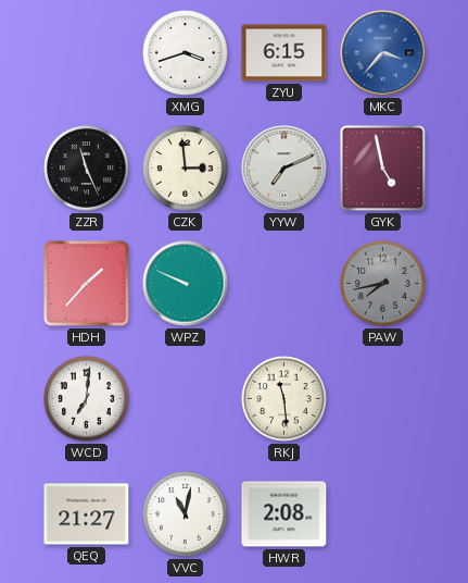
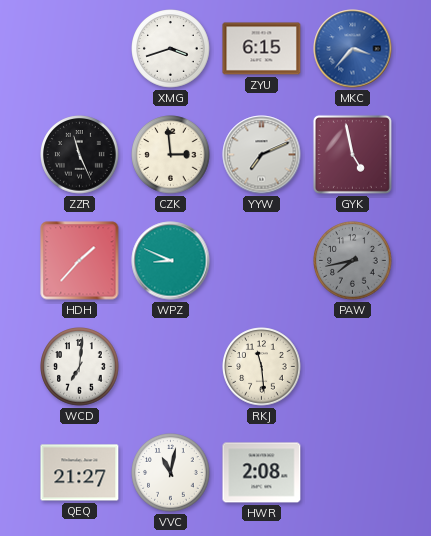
WPZ: 9:49 -> 8:49
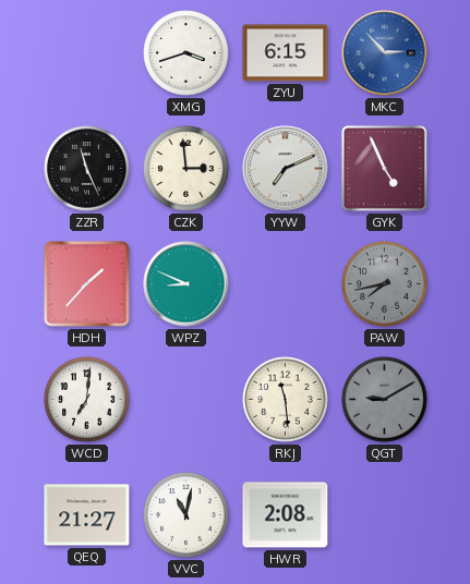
MKC: 3:37 -> 2:53
GYK: 4:58 -> 4:56
QGT: none -> 9:10
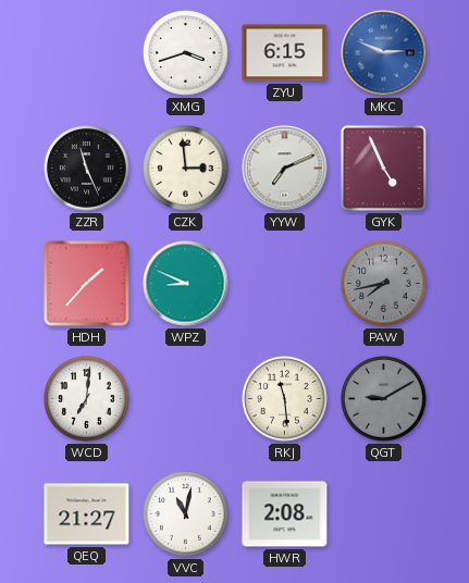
MKC: 2:53 -> 2:49
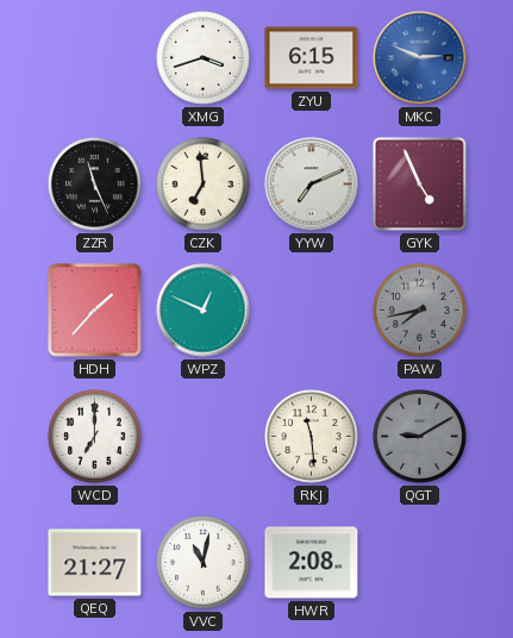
CZK: 2:59 -> 6:59
WPZ: 8:49 -> 12:49
WCD: 7:01 -> 7:00
